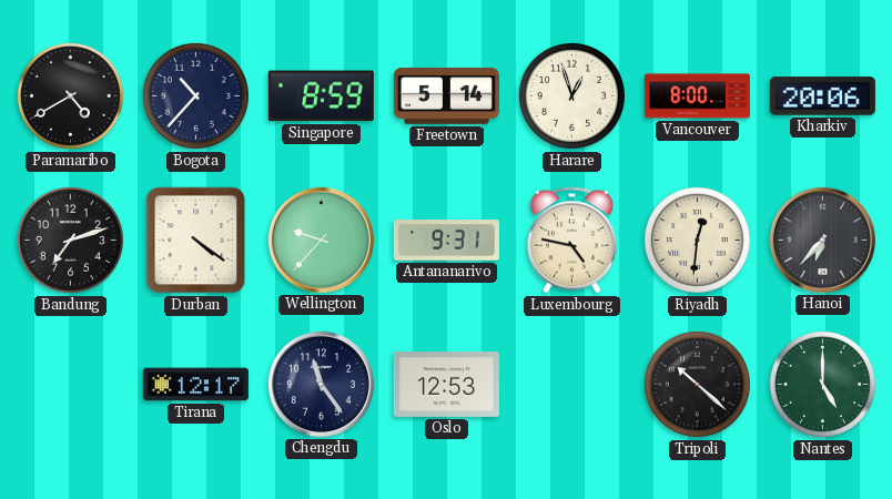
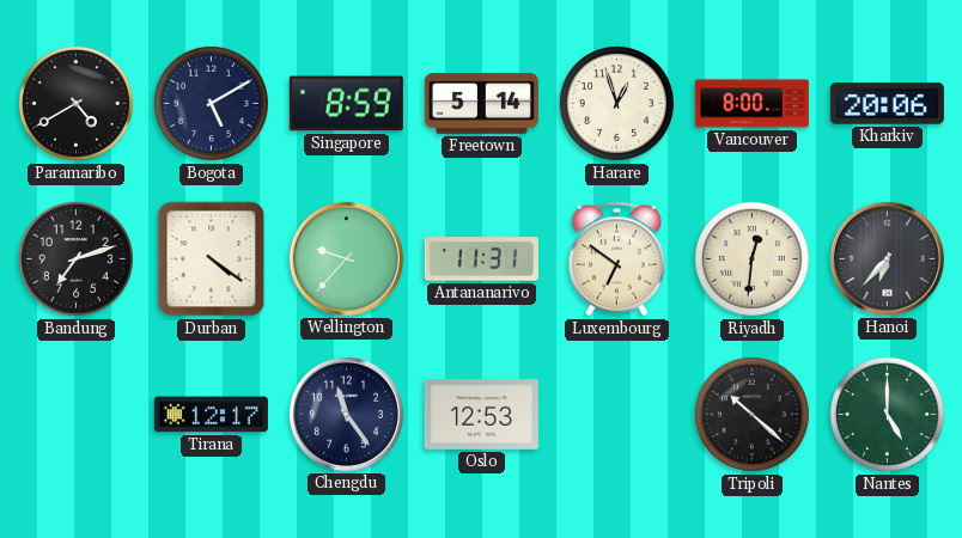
Bogota: 10:37 -> 5:10
Antananarivo: 9:31 -> 11:31
Luxembourg: 4:47 -> 6:51
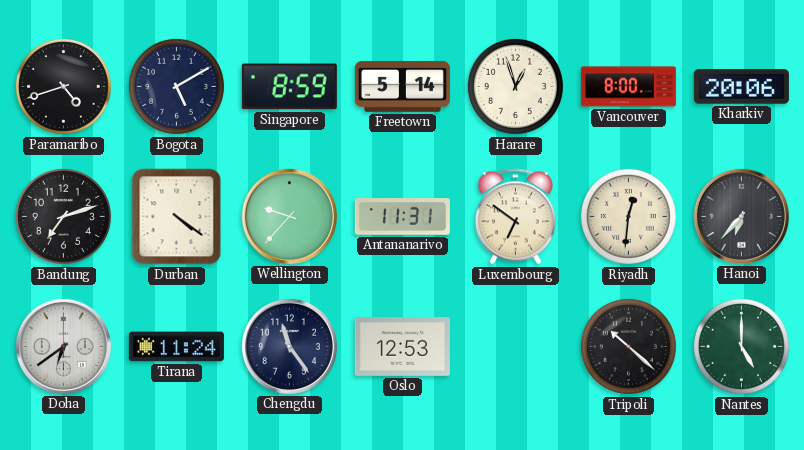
Paramaribo: 4:40 -> 4:42
Doha: none -> 6:39
Tirana: 12:17 -> 11:24
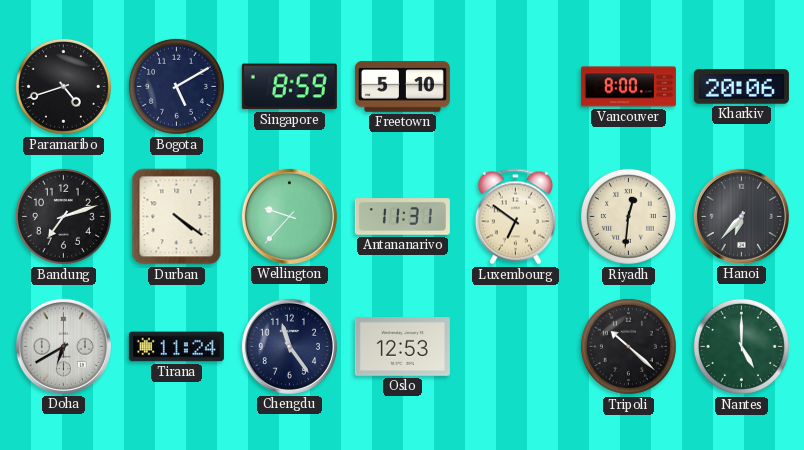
Freetown: 5:14 -> 5:10
Harare: 12:57 -> none
Doha: 6:39 -> 6:40
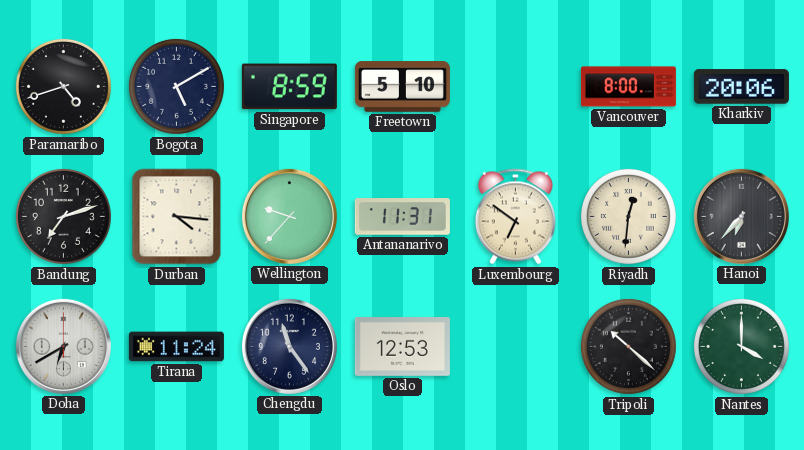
Durban: 4:21 -> 4:16
Nantes: 5:00 -> 4:00
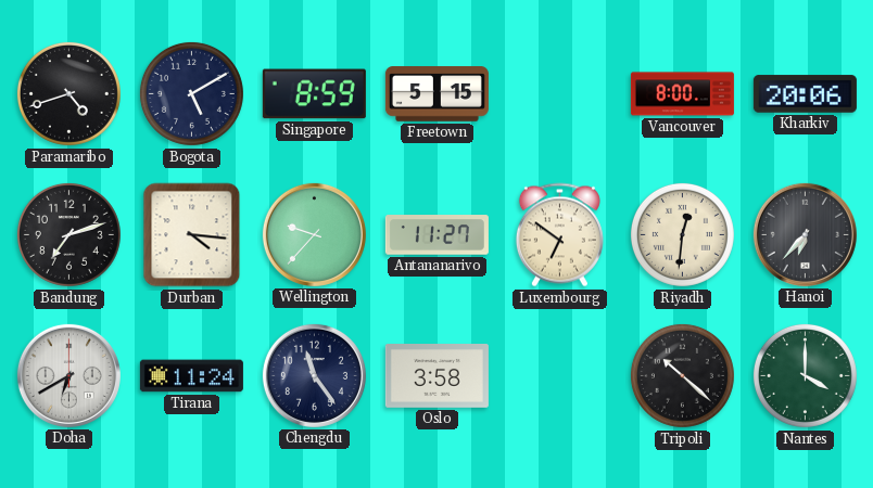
Freetown: 5:10 -> 5:15
Antananarivo: 11:31 -> 11:27
Oslo: 12:53 -> 3:58
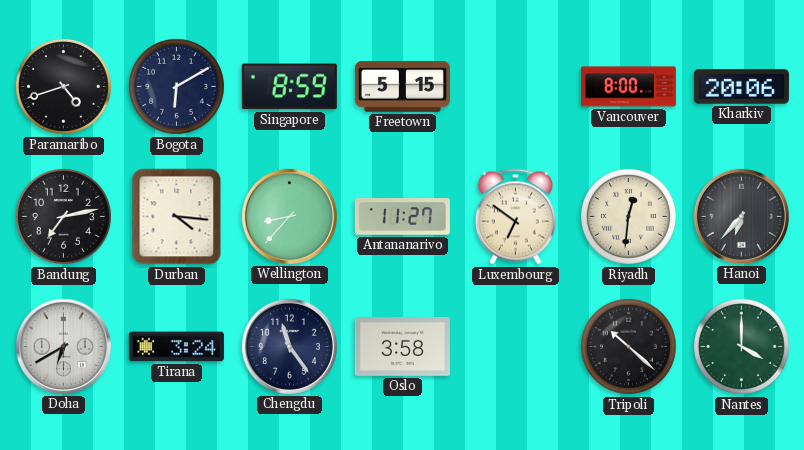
Bogota: 5:10 -> 6:10
Bandung: 7:12 -> 7:13
Wellington: 9:37 -> 8:37
Tirana: 11:24 -> 3:24
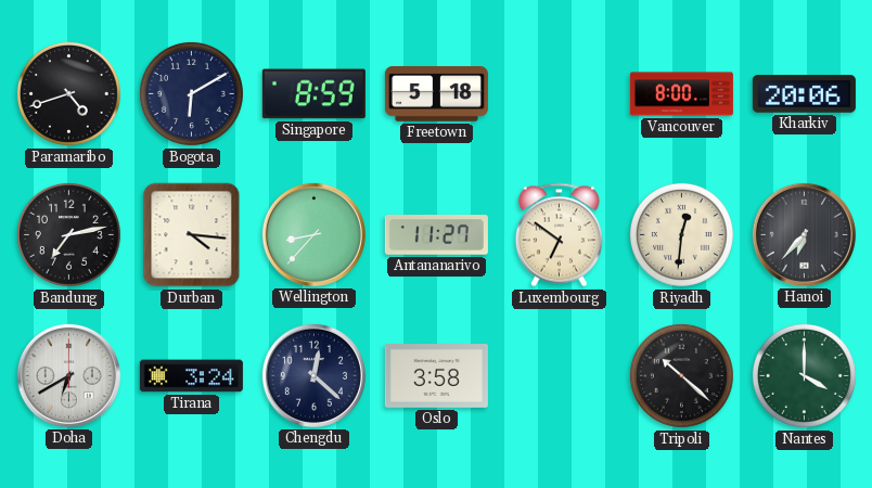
Freetown: 5:15 -> 5:18
Chengdu: 11:24 -> 12:22
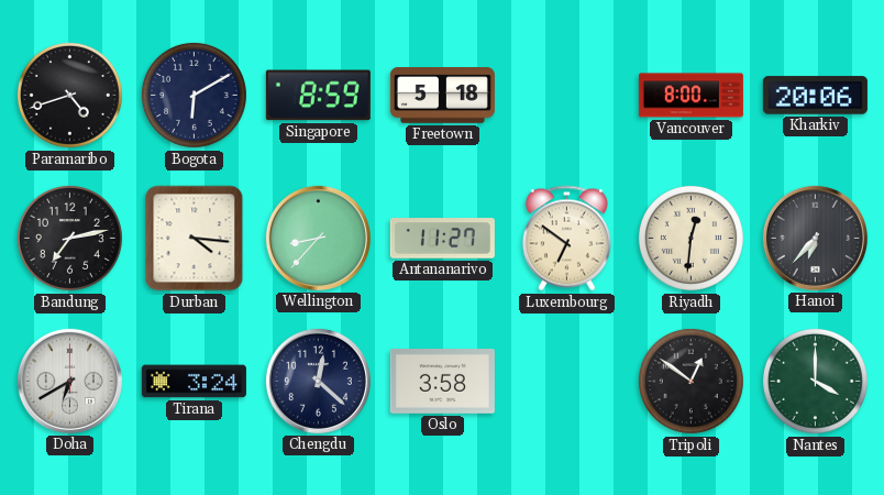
Tripoli: 10:22 -> 12:51
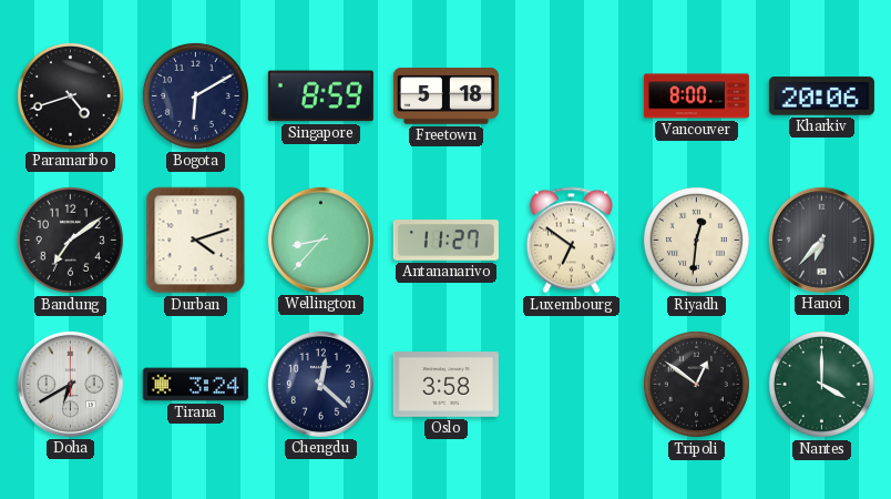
Bandung: 7:13 -> 7:09
Durban: 4:16 -> 4:12
